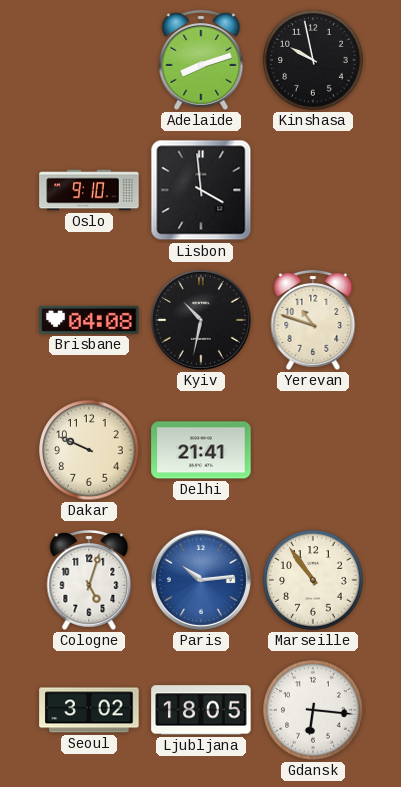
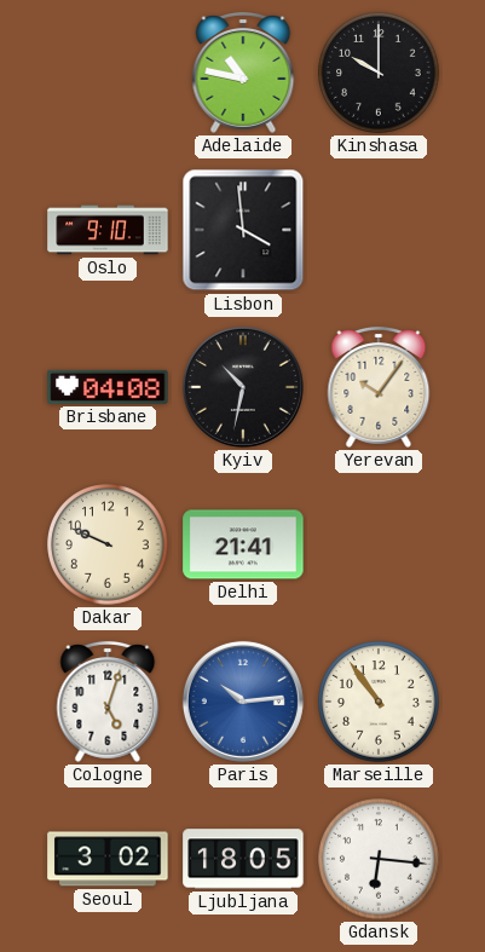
Adelaide: 8:12 -> 10:47
Kinshasa: 9:58 -> 10:00
Yerevan: 10:48 -> 10:06
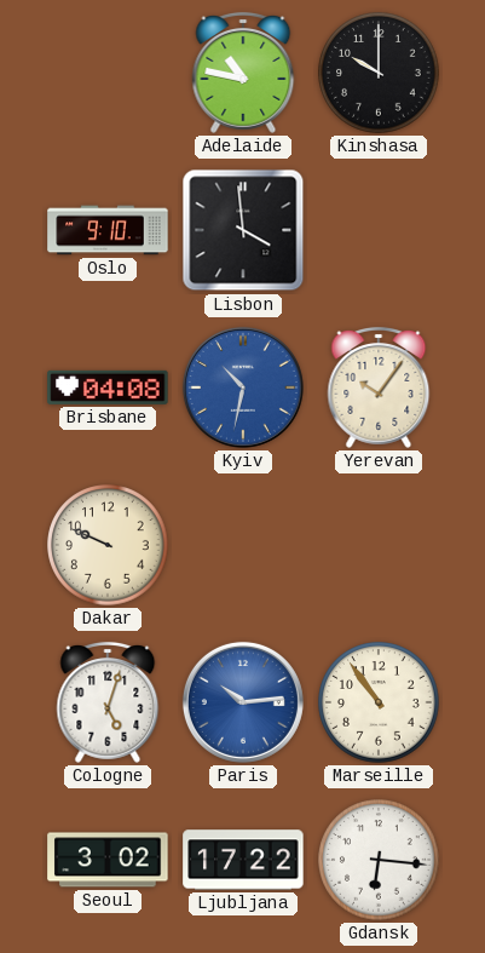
Kyiv dial: black -> blue
Delhi: 21:41 -> none
Ljubljana: 18:05 -> 17:22
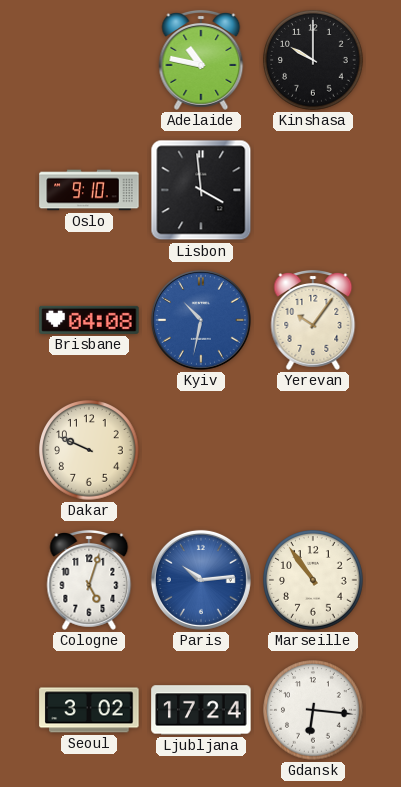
Ljubljana: 17:22 -> 17:24
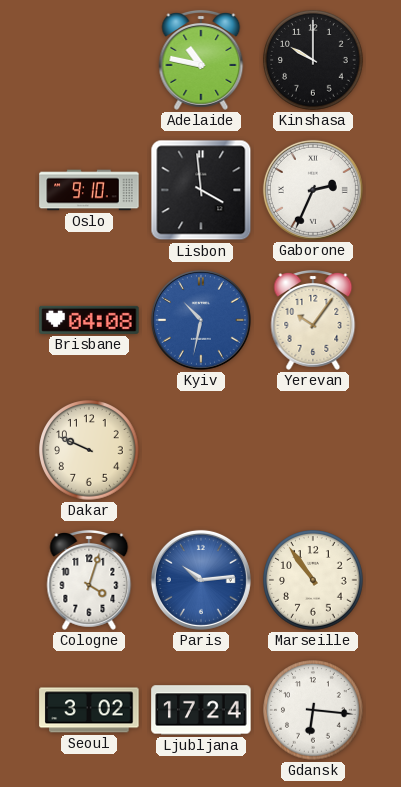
Gaborone: none -> 2:34
Cologne: 5:03 -> 4:03
